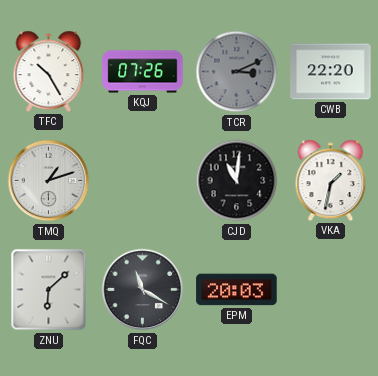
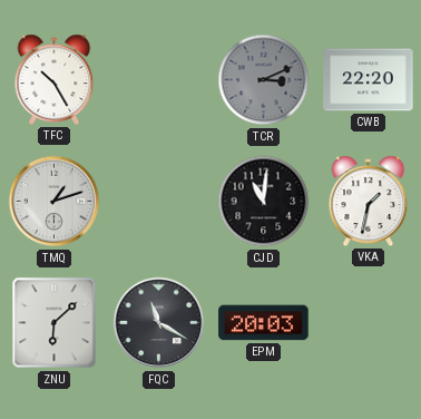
KQJ: 07:26 -> none
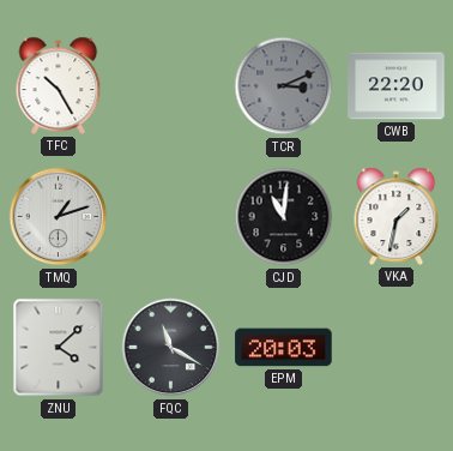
ZNU: 6:08 -> 4:08
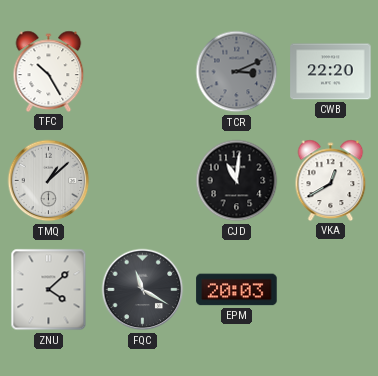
TMQ: 1:12 -> 1:08
VKA: 1:32 -> 12:40
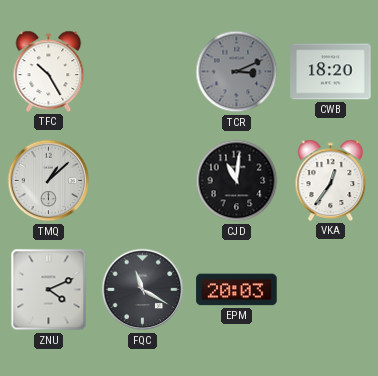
CWB: 22:20 -> 18:20
VKA: 12:40 -> 12:36
ZNU: 4:08 -> 4:11
